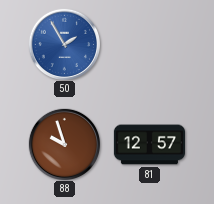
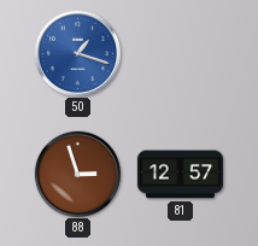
50: 1:55 -> 1:18
88: 9:57 -> 2:57
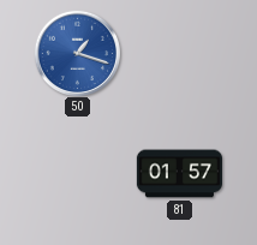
88: 2:57 -> none
81: 12:57 -> 01:57
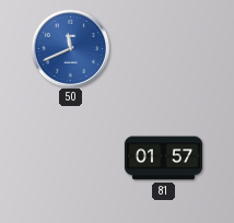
50: 1:18 -> 11:41
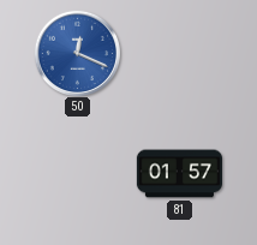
50: 11:41 -> 12:19
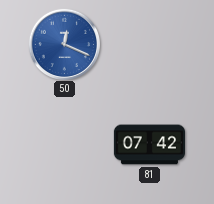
81: 01:57 -> 07:42
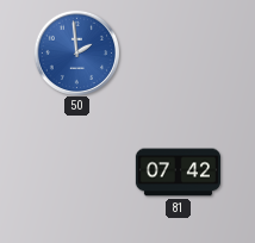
50: 12:19 -> 1:59
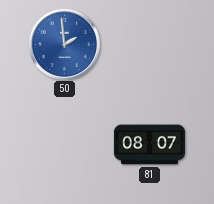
81: 07:42 -> 08:07
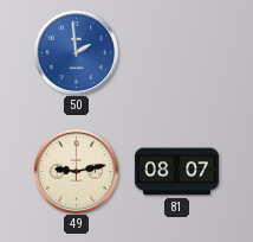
49: none -> 9:13
